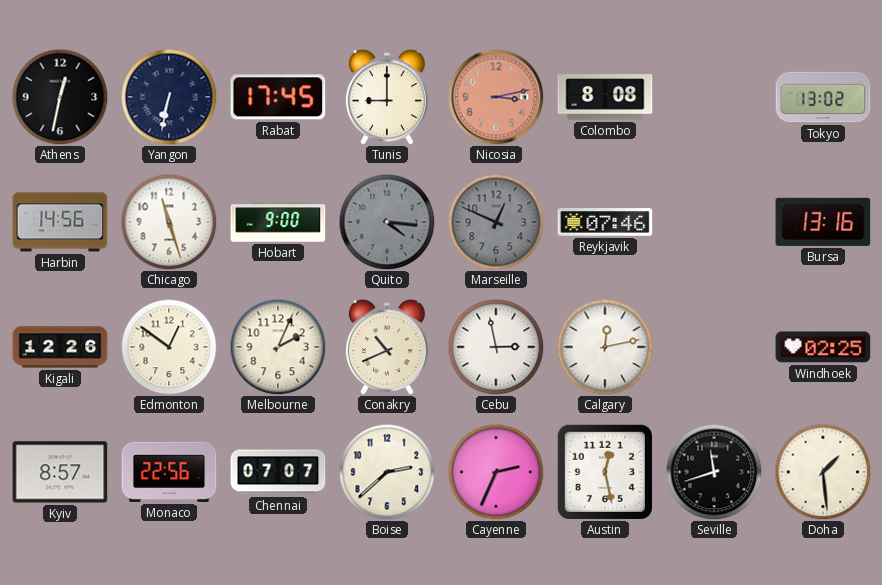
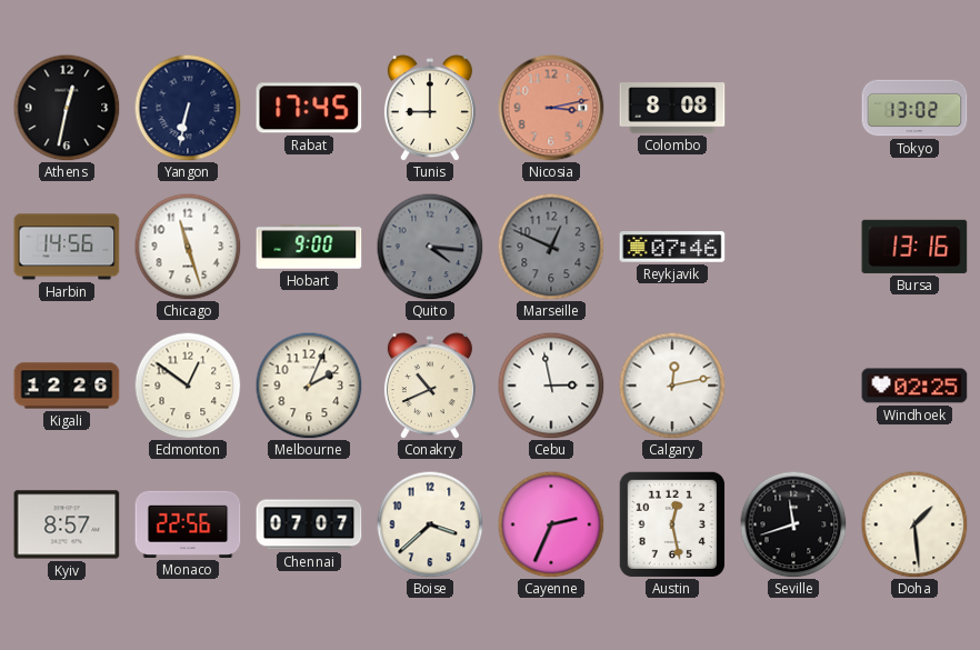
Boise: 2:38 -> 3:38
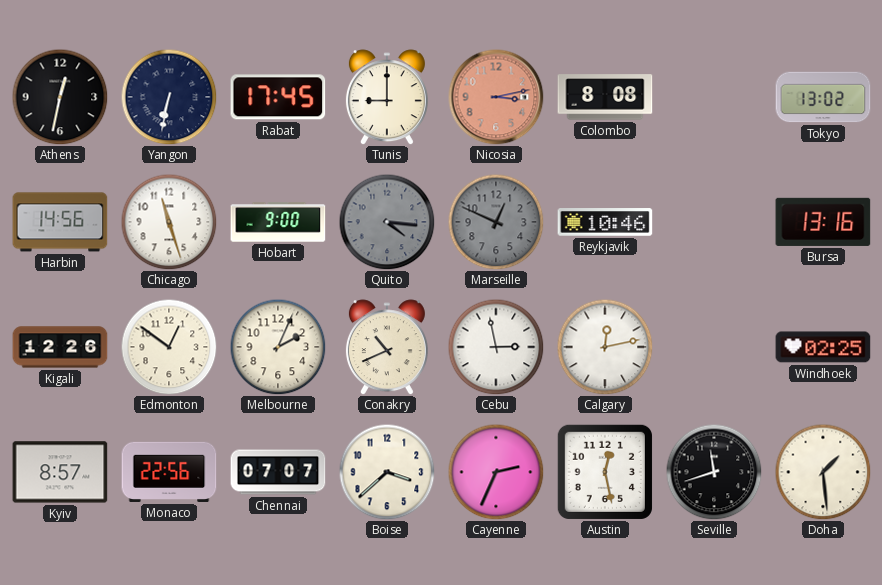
Reykjavik: 07:46 -> 10:46
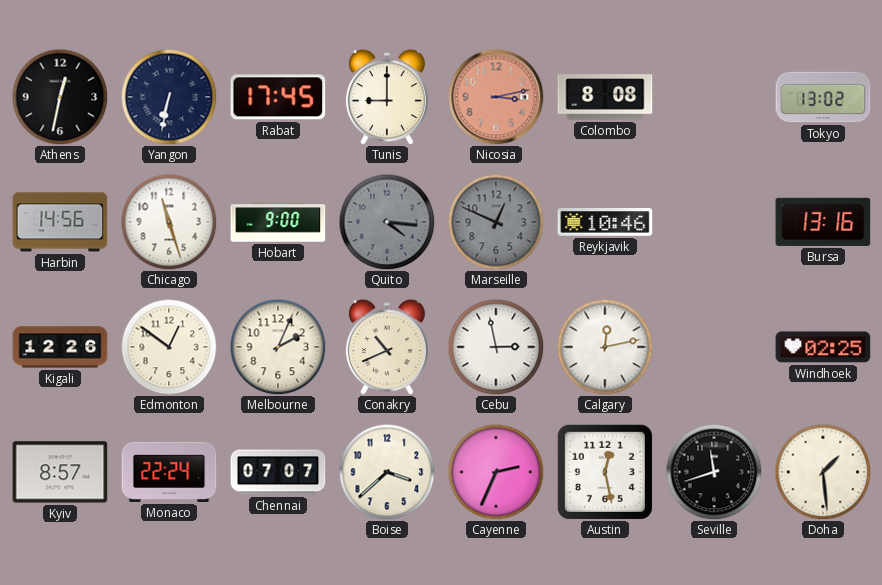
Monaco: 22:56 -> 22:24
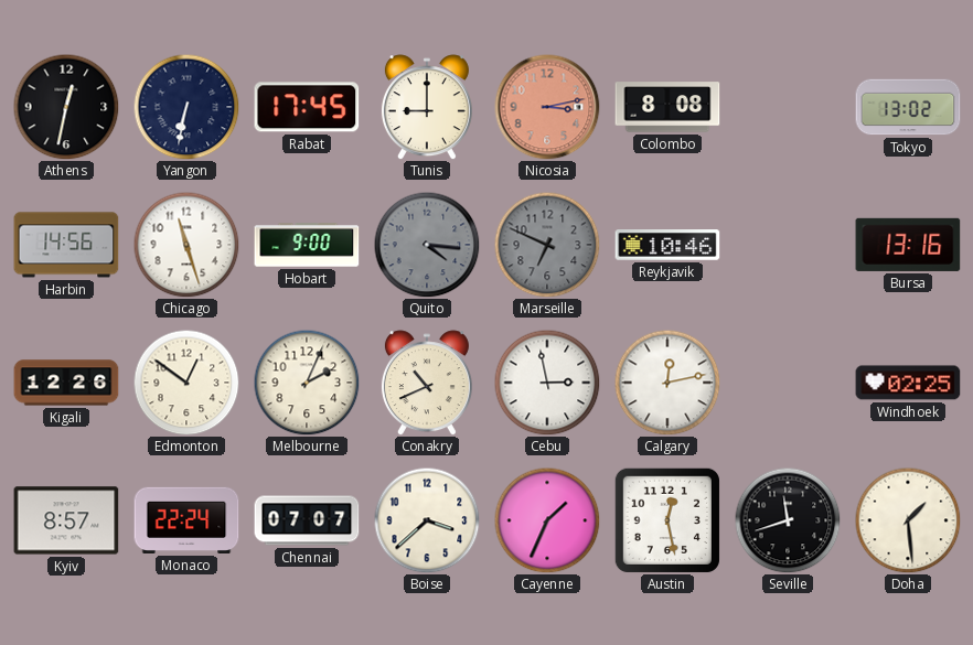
Marseille: 12:49 -> 6:49
Cayenne: 2:34 -> 1:34
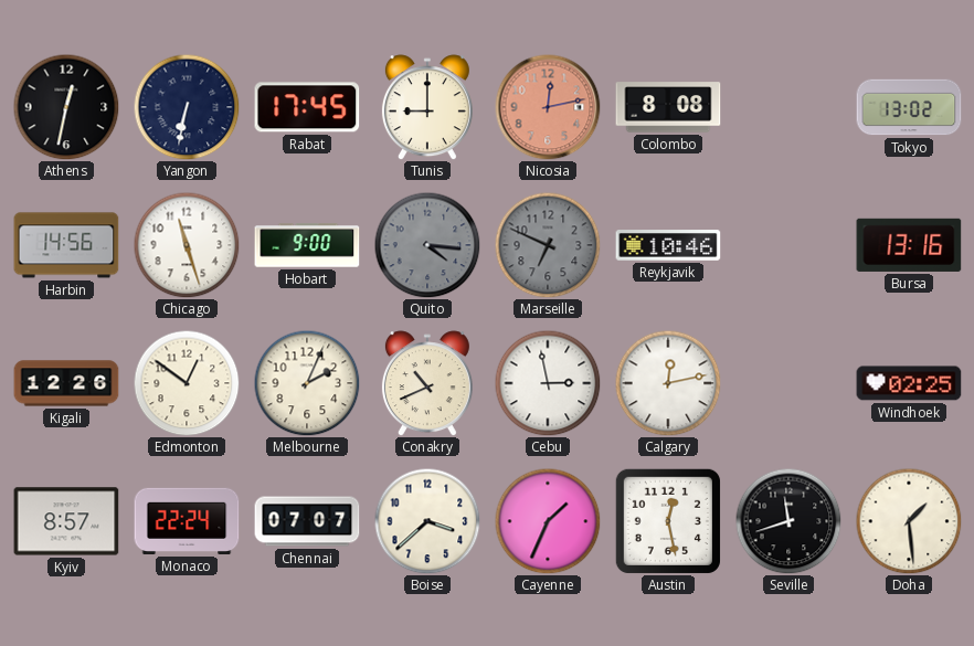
Nicosia: 3:13 -> 12:13
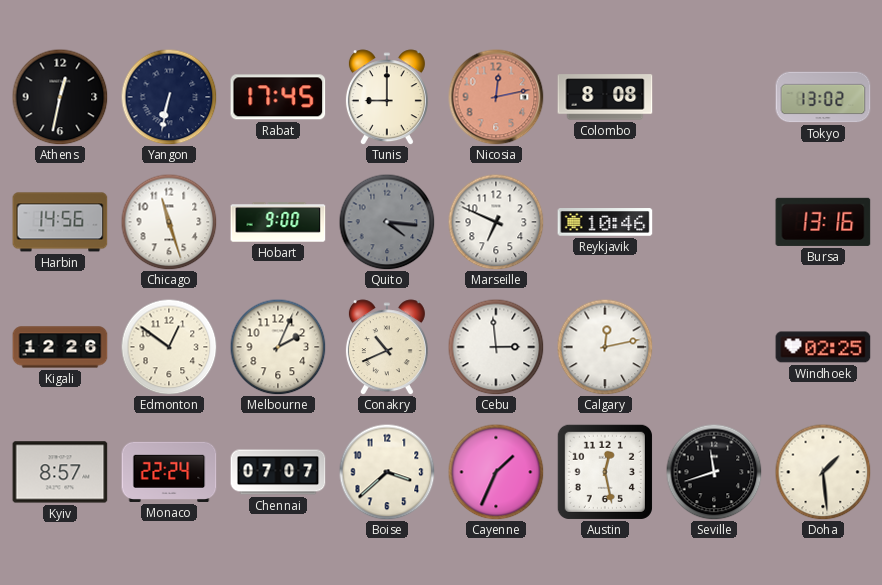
Marseille dial: grey -> white
Cebu: 2:58 -> 2:59
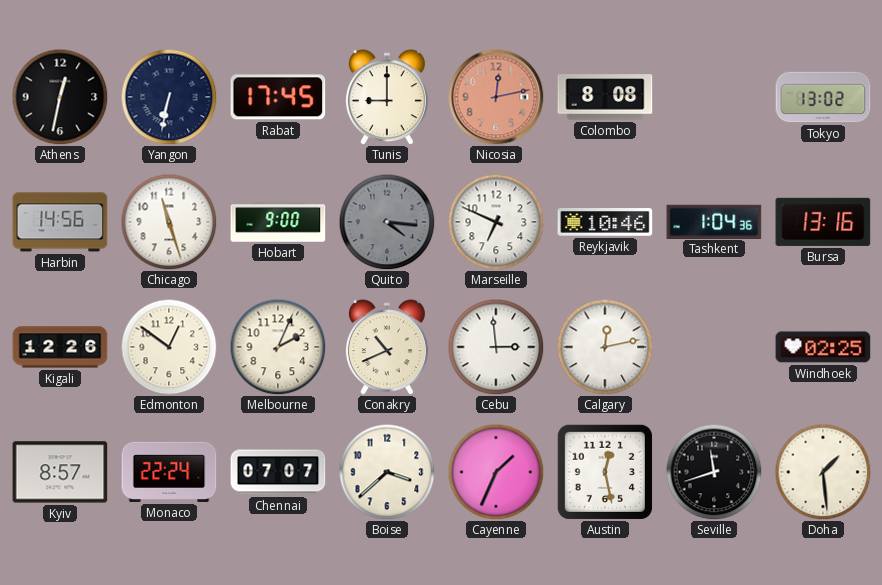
Tashkent: none -> 1:04
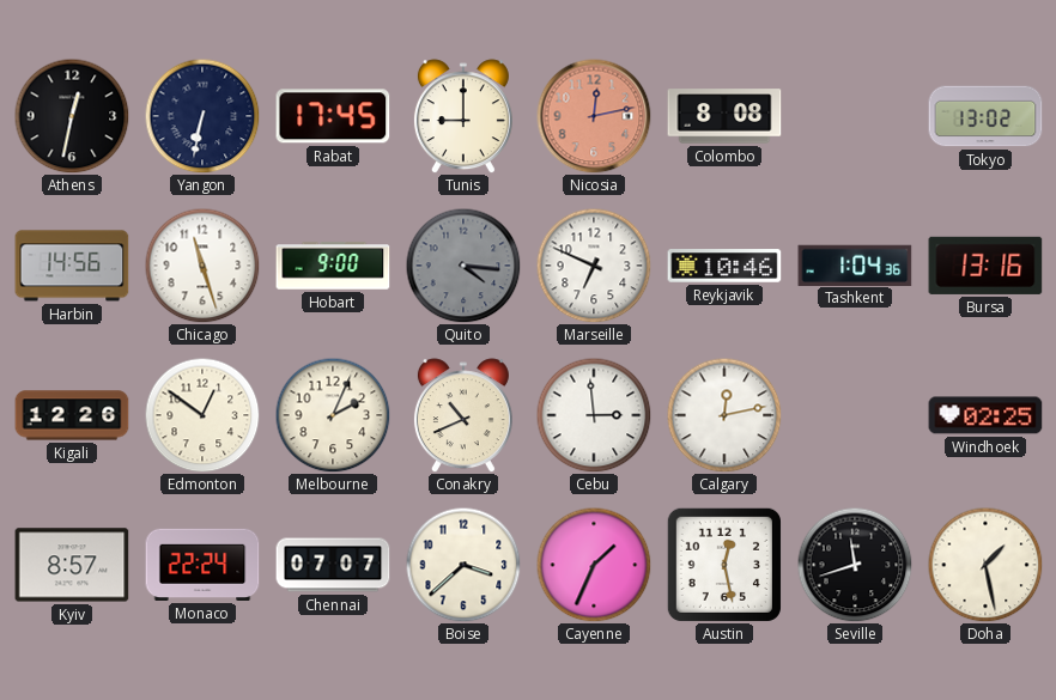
Doha: 1:29 -> 1:28
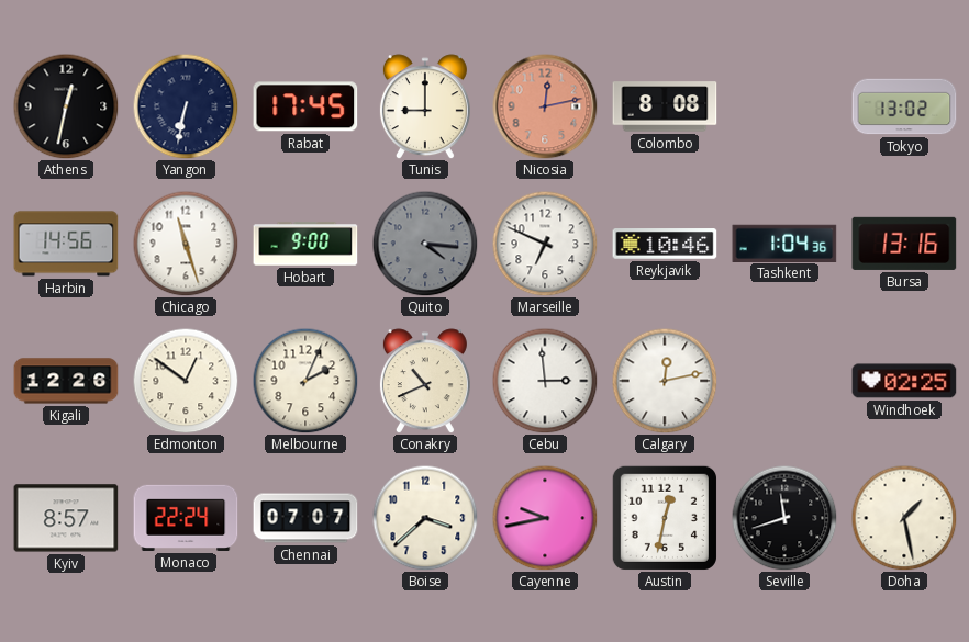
Cayenne: 1:34 -> 9:43
Austin: 12:28 -> 12:32
